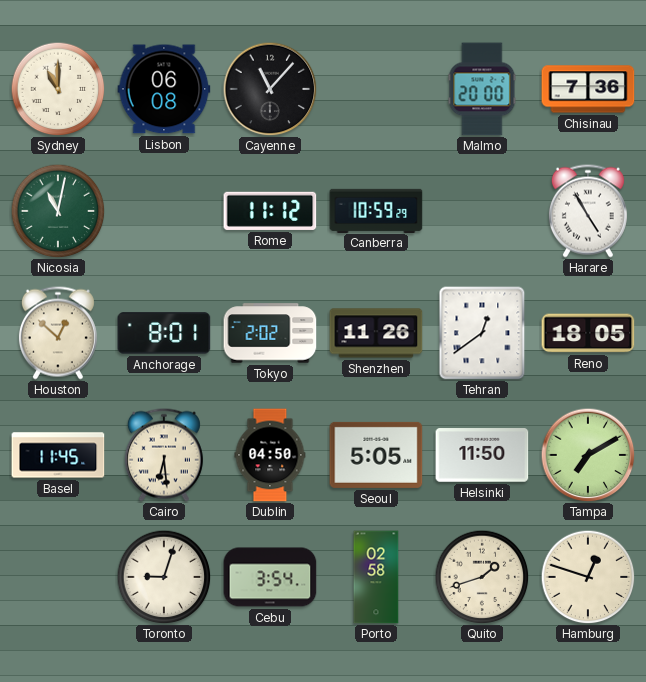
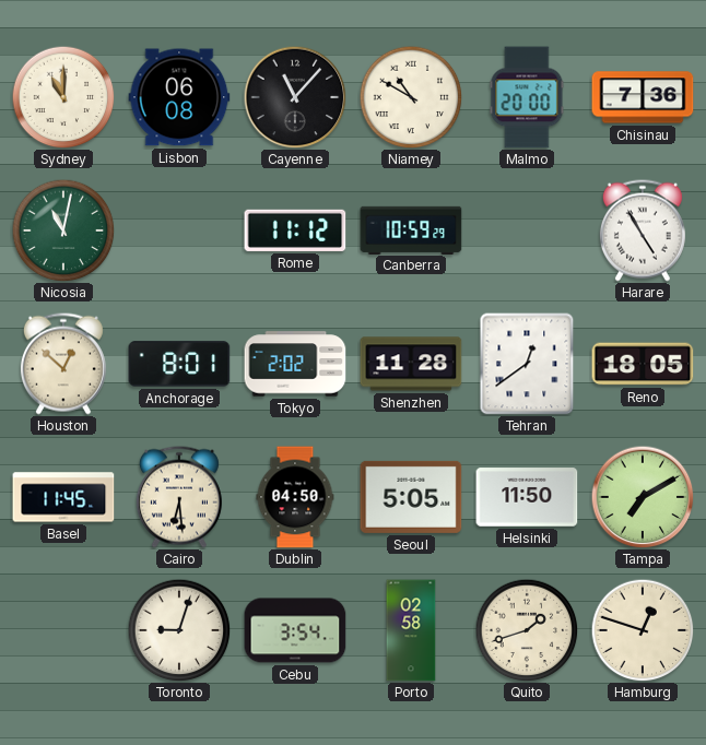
Niamey: none -> 10:50
Shenzhen: 11:26 -> 11:28
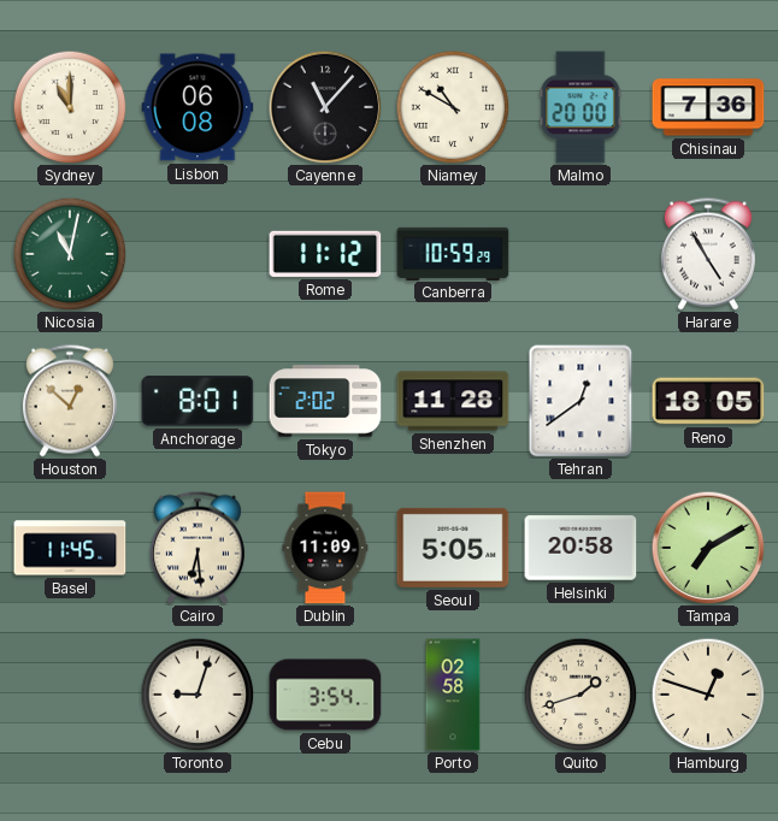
Dublin: 04:50 -> 11:09
Helsinki: 11:50 -> 20:58
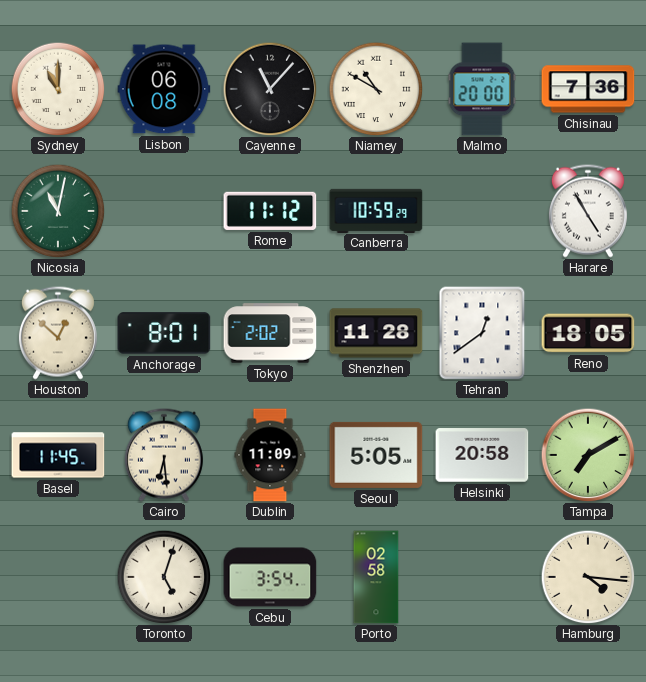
Toronto: 9:03 -> 5:03
Quito: 1:42 -> none
Hamburg: 12:48 -> 4:16
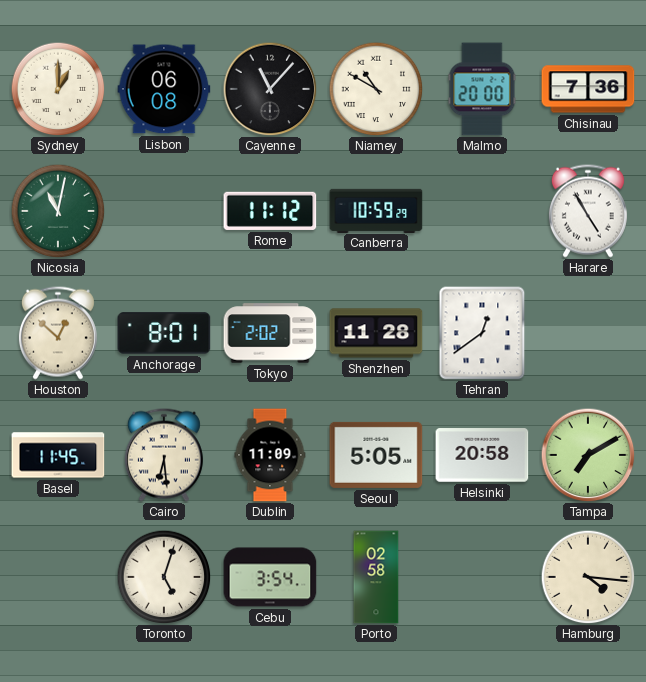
Sydney: 11:00 -> 1:00
Reno: 18:05 -> none
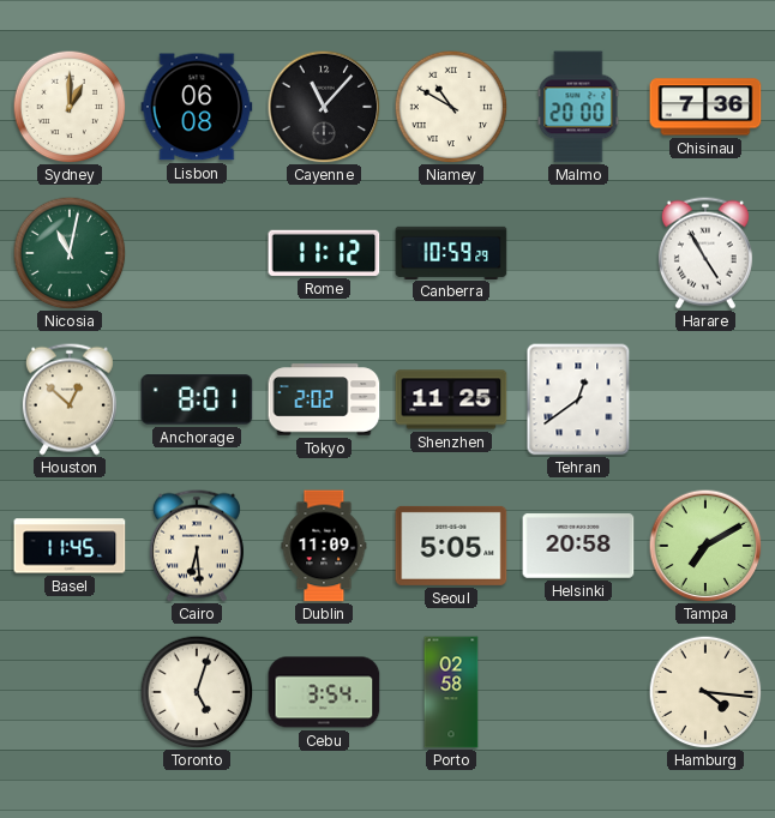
Shenzhen: 11:28 -> 11:25
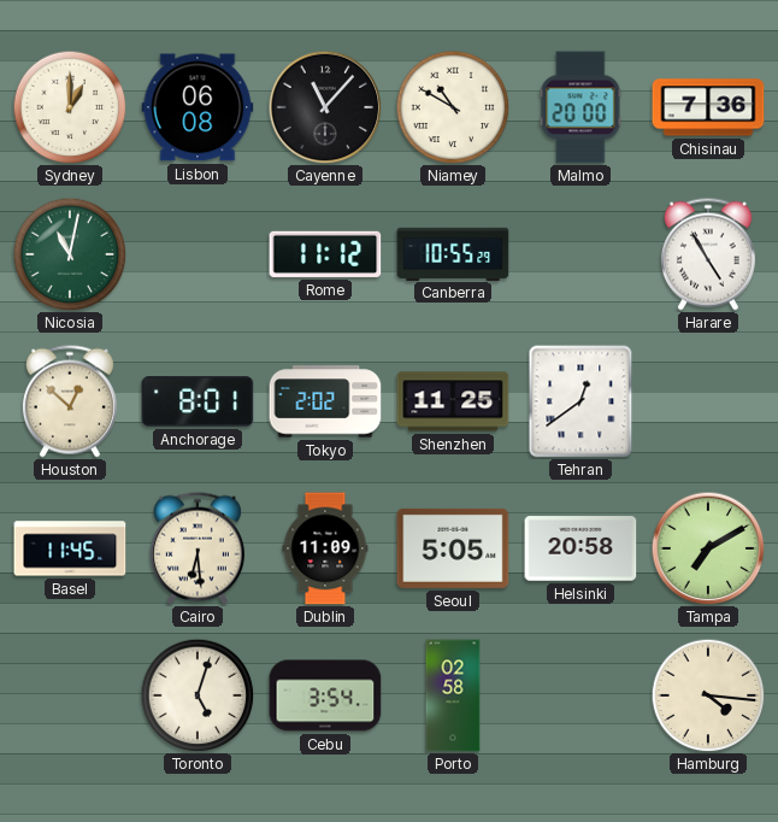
Canberra: 10:59 -> 10:55
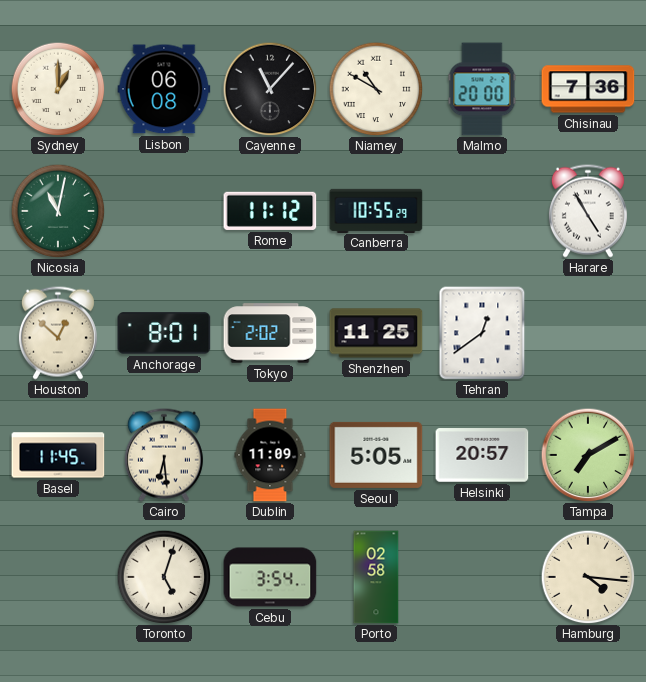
Helsinki: 20:58 -> 20:57
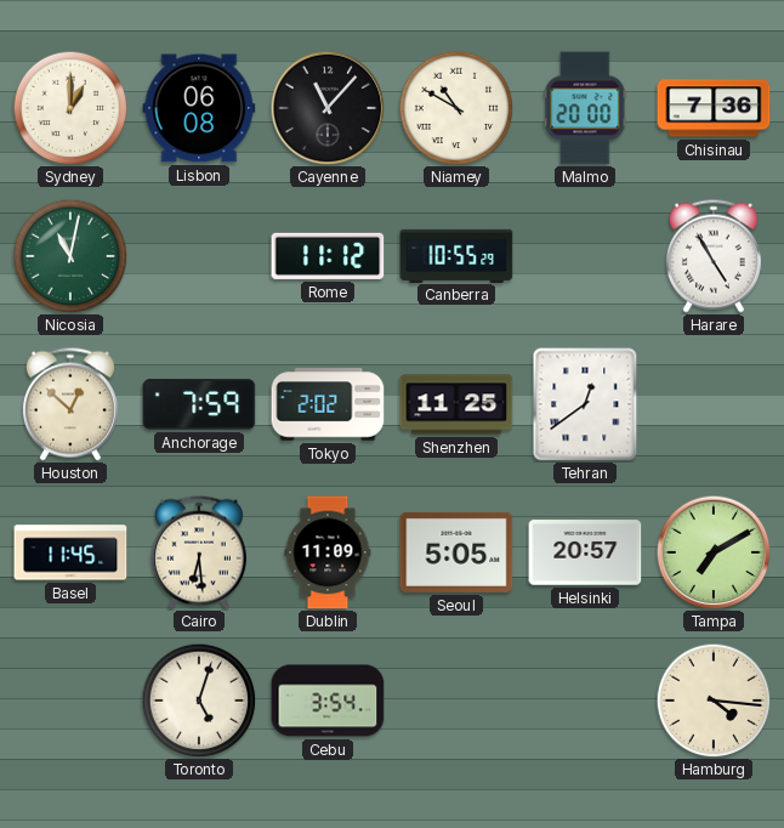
Anchorage: 8:01 -> 7:59
Porto: 02:58 -> none
